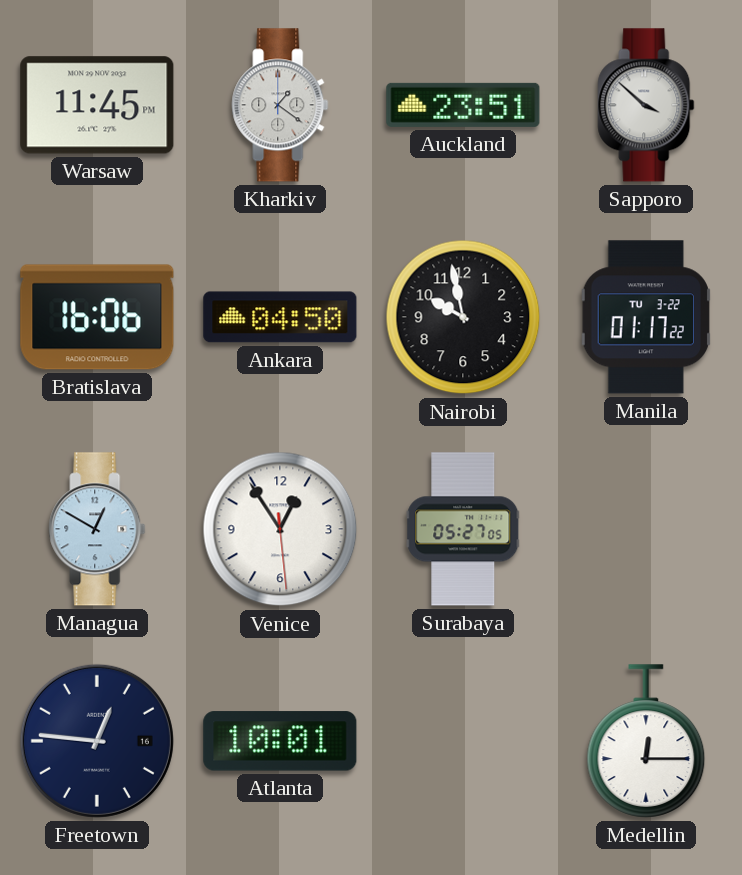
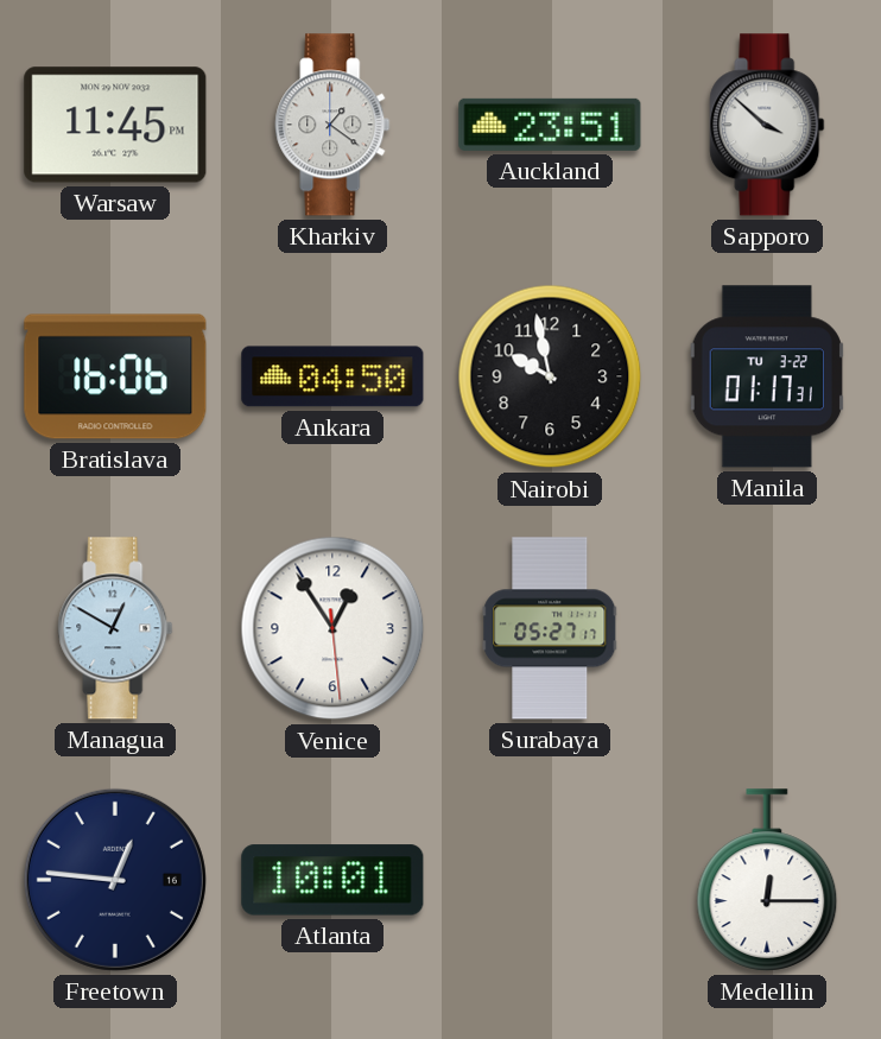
Manila: 01:17:22 -> 01:17:31
Surabaya: 05:27:05 -> 05:27:17
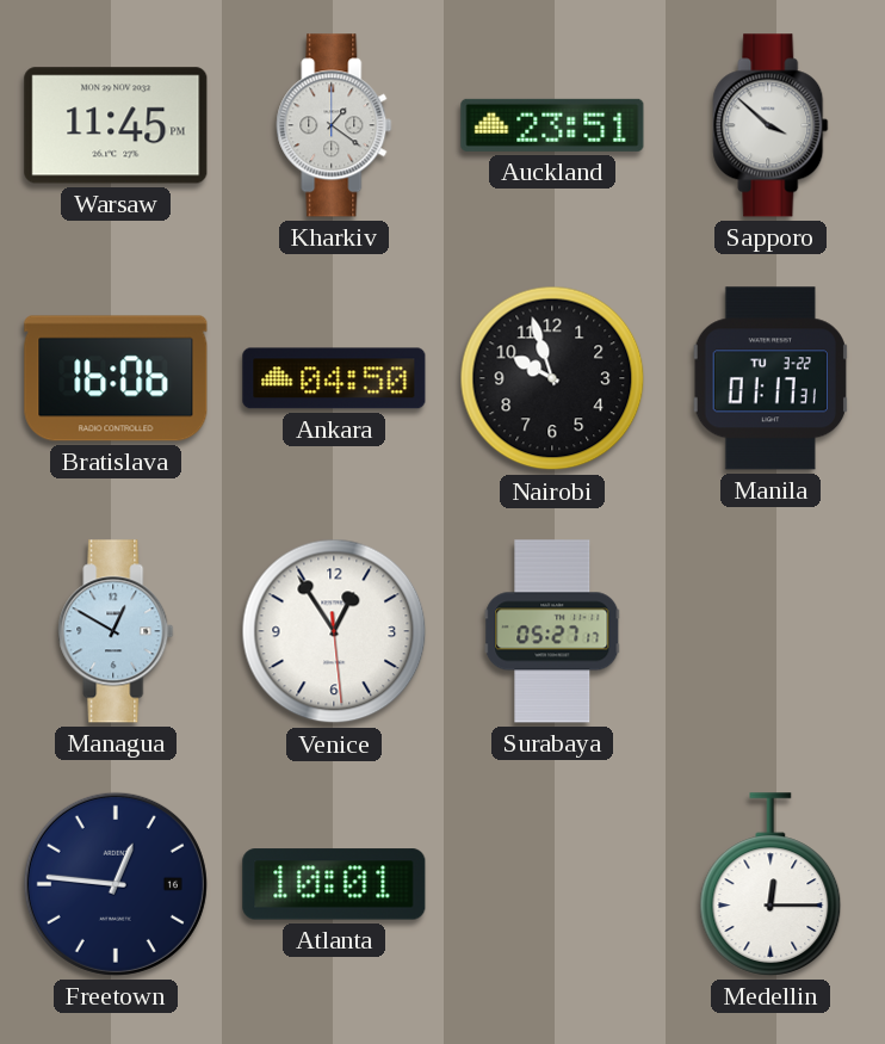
Nairobi: 9:58 -> 9:57
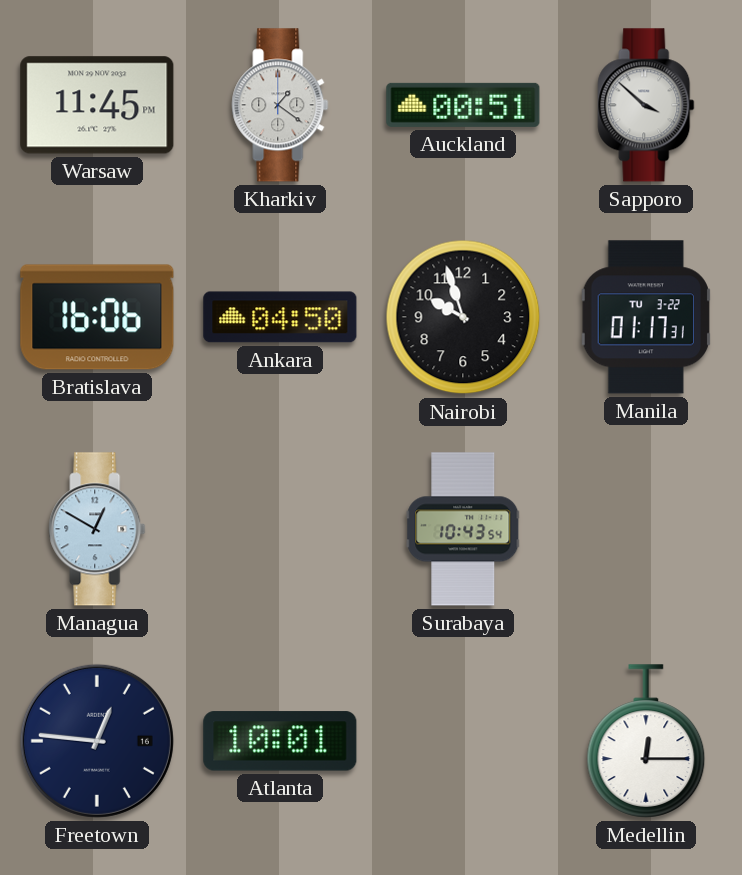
Auckland: 23:51 -> 00:51
Venice: 12:54 -> none
Surabaya: 05:27 -> 10:43
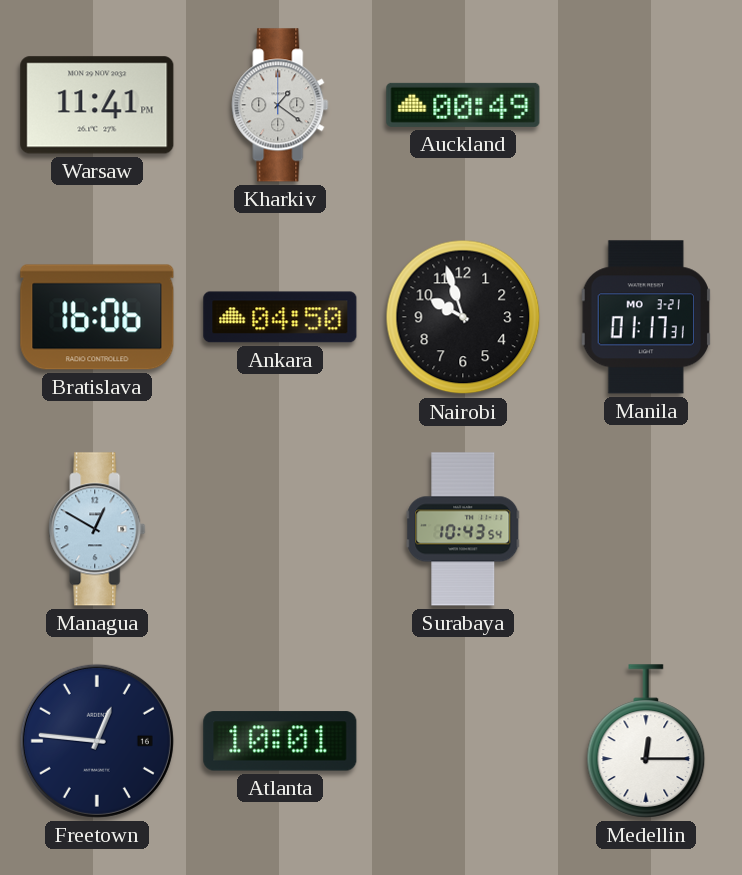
Warsaw: 11:45 -> 11:41
Auckland: 00:51 -> 00:49
Sapporo: 3:52 -> none
Manila date: TU 3-22 -> MO 3-21
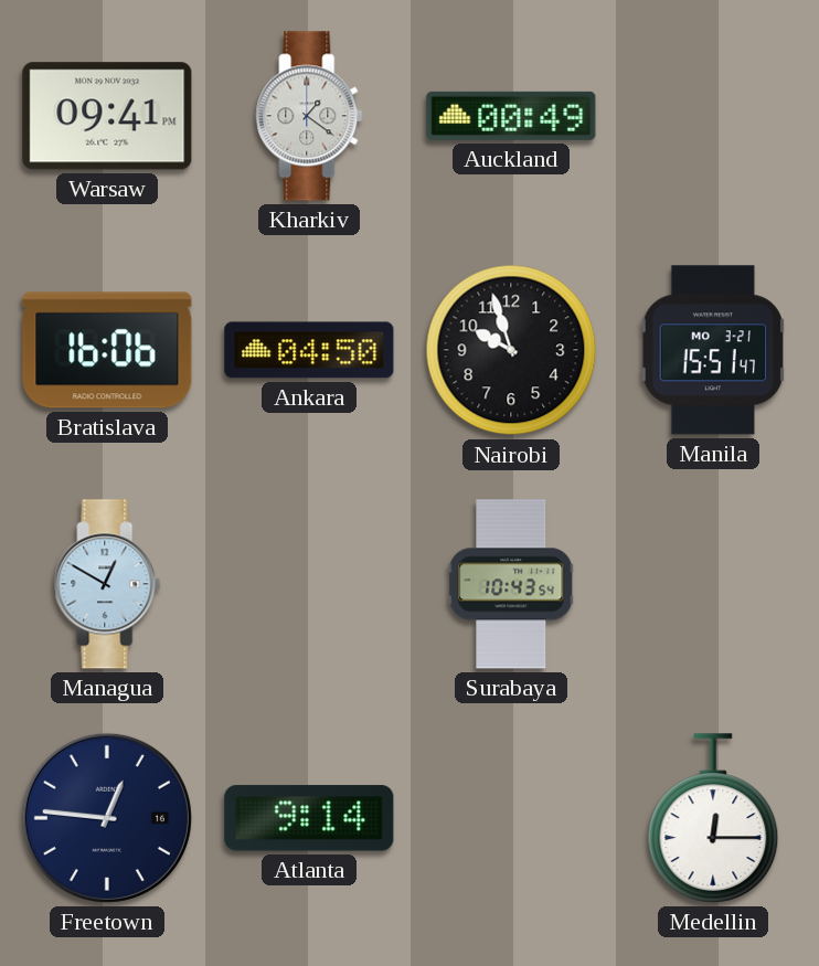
Warsaw: 11:41 -> 09:41
Manila: 01:17 -> 15:51
Atlanta: 10:01 -> 9:14
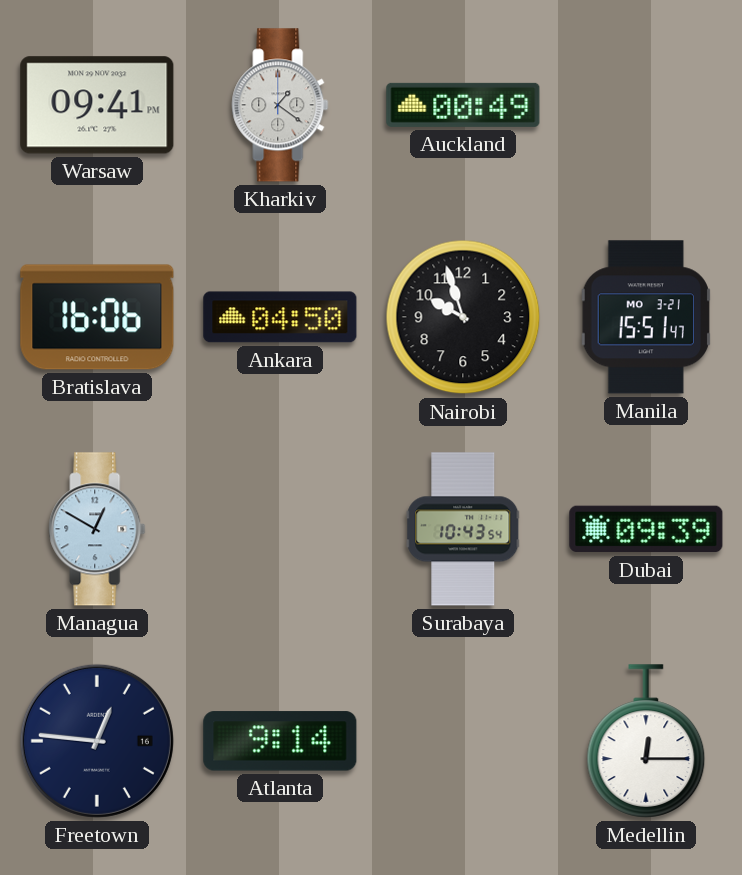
Dubai: none -> 09:39
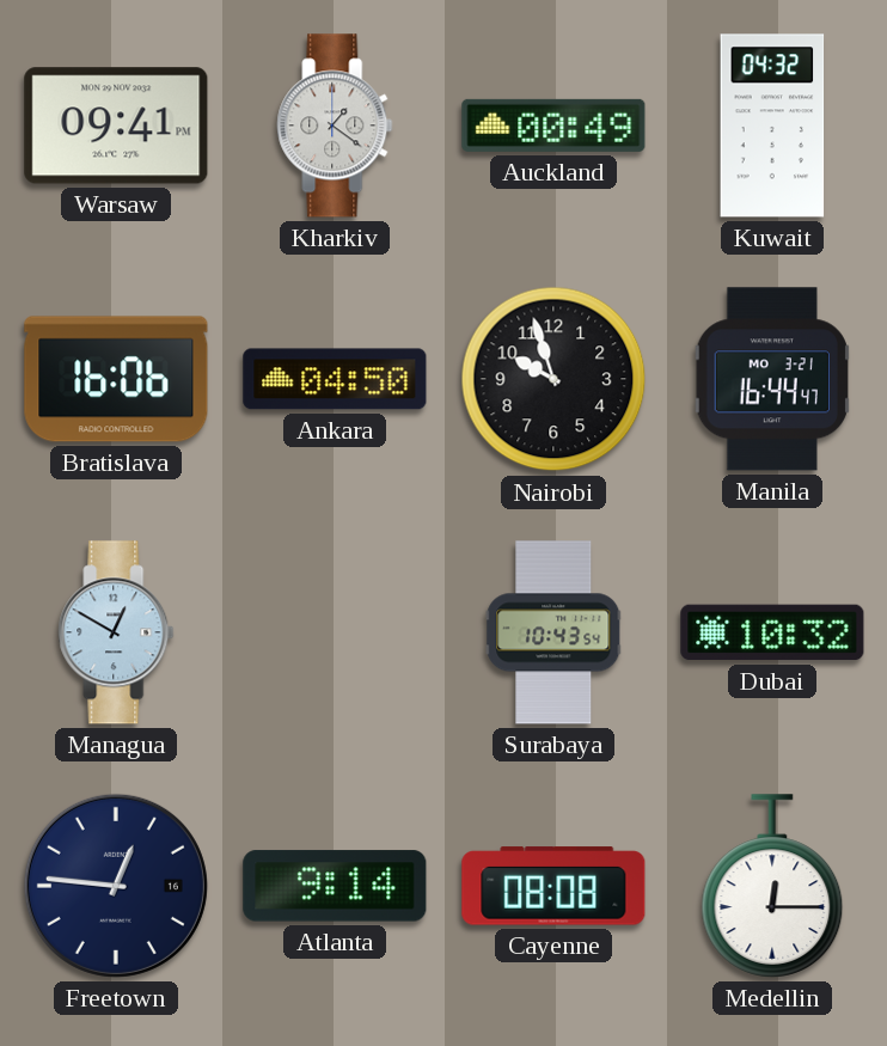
Kuwait: none -> 04:32
Manila: 15:51 -> 16:44
Dubai: 09:39 -> 10:32
Cayenne: none -> 08:08
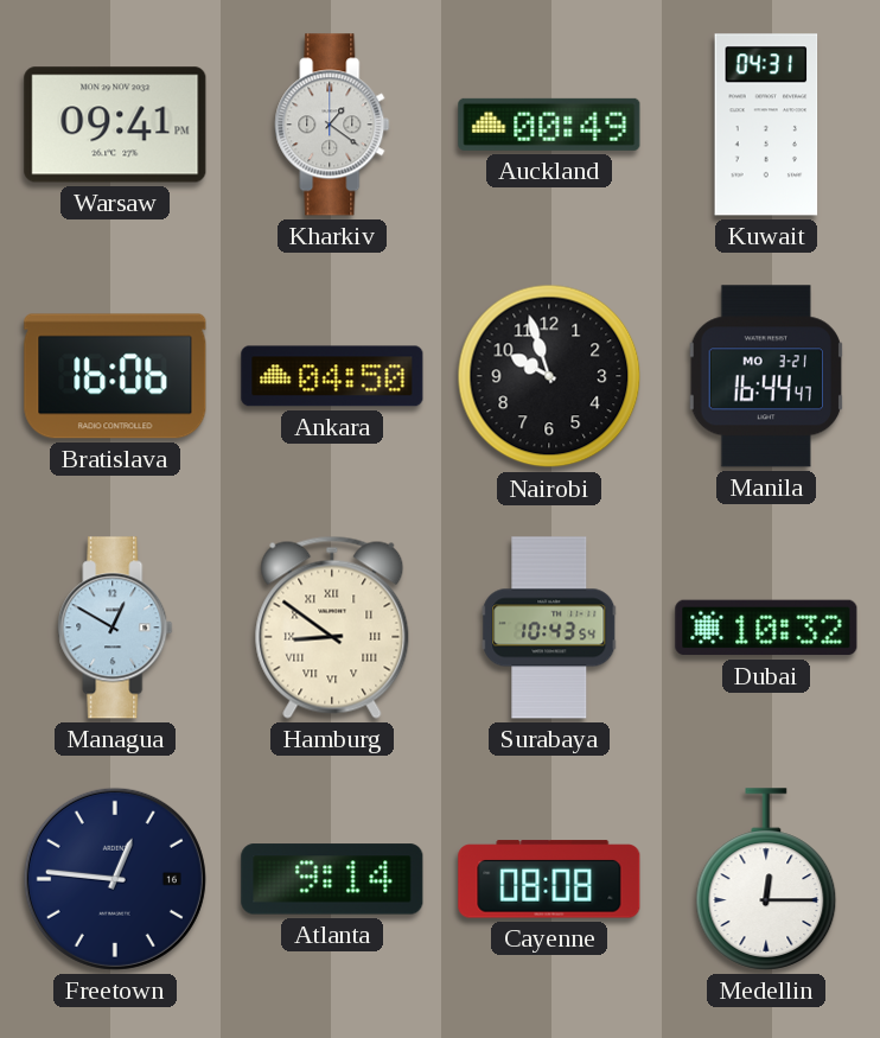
Kuwait: 04:32 -> 04:31
Hamburg: none -> 8:51
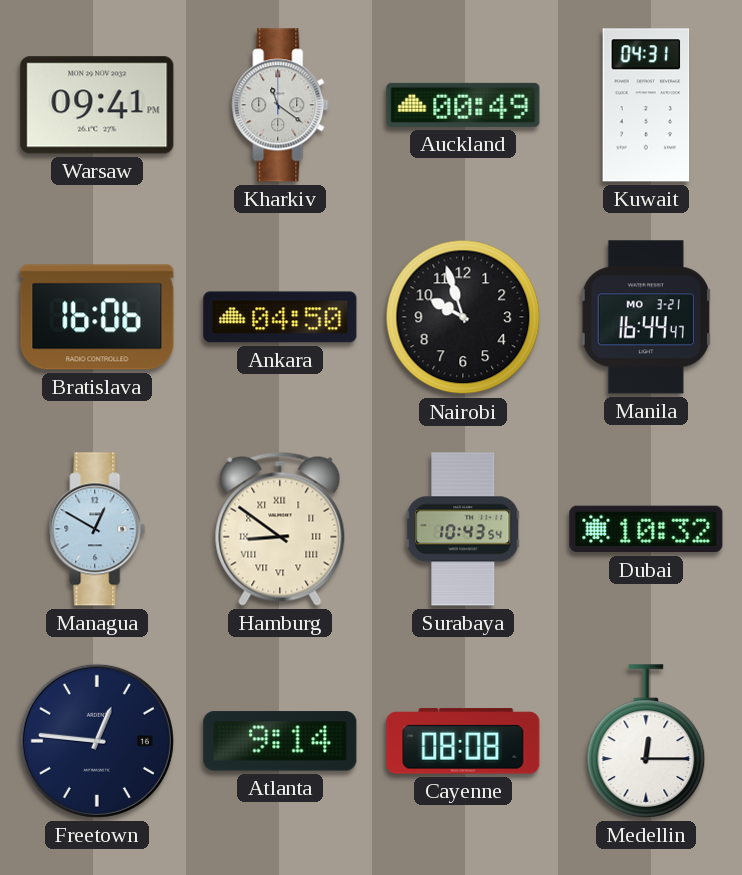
Kharkiv: 1:21 -> 11:21
